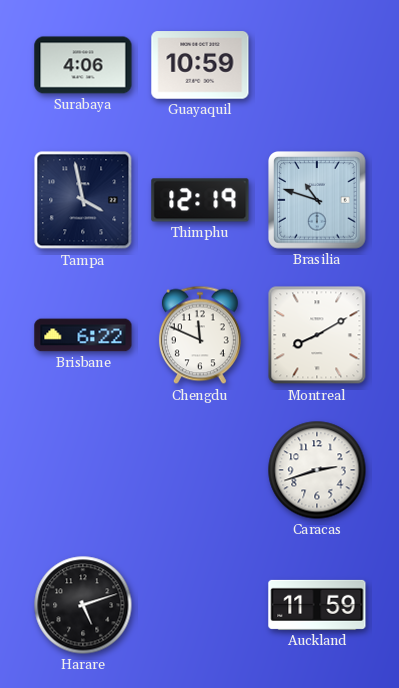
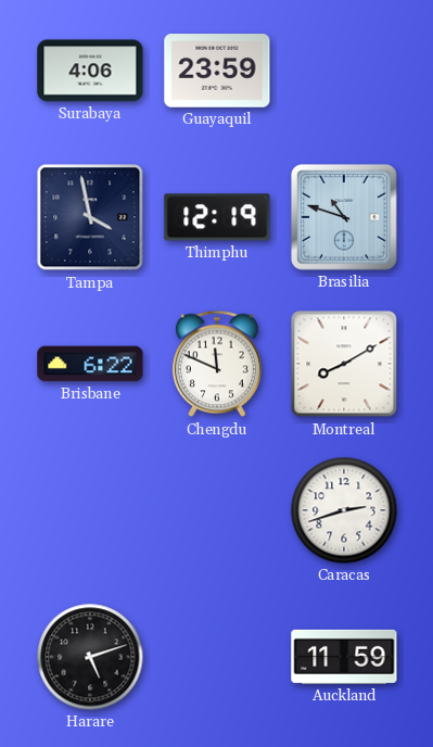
Guayaquil: 10:59 -> 23:59
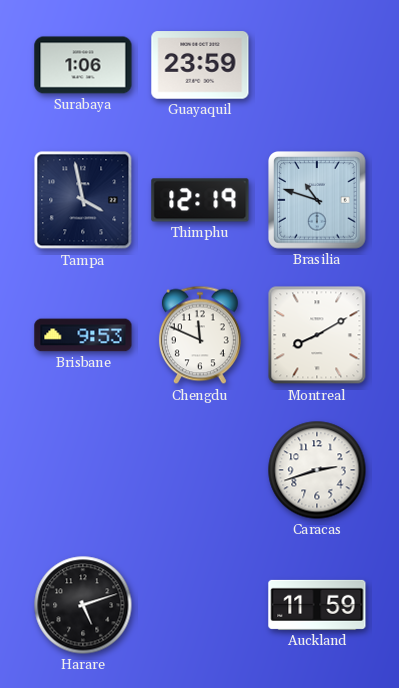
Surabaya: 4:06 -> 1:06
Brisbane: 6:22 -> 9:53
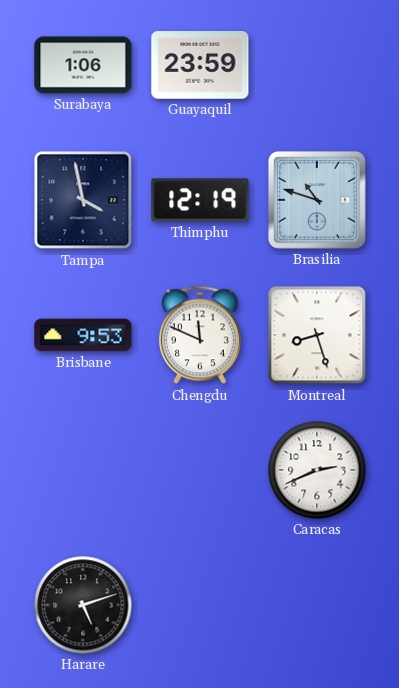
Montreal: 8:10 -> 8:27
Caracas: 2:42 -> 2:41
Auckland: 11:59 -> none
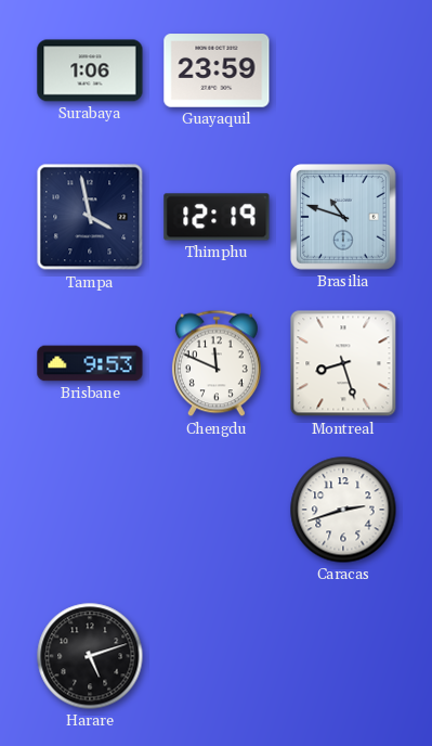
Caracas: 2:41 -> 2:42
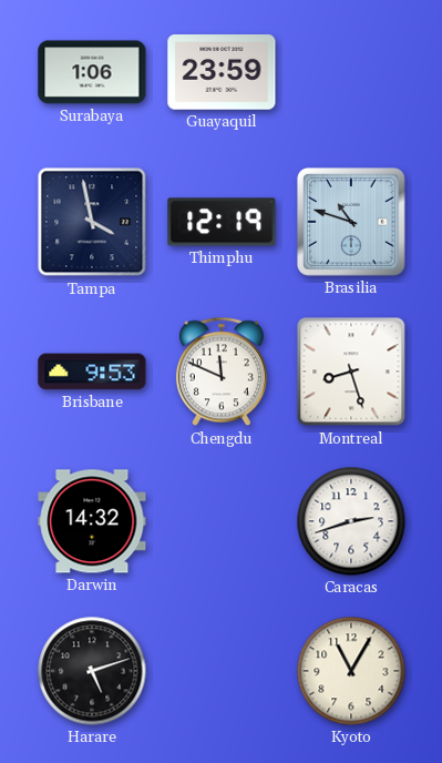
Darwin: none -> 14:32
Kyoto: none -> 11:05
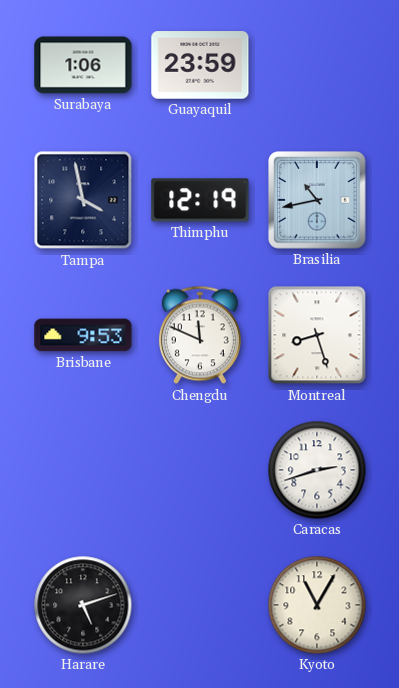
Brasilia: 10:48 -> 10:43
Darwin: 14:32 -> none
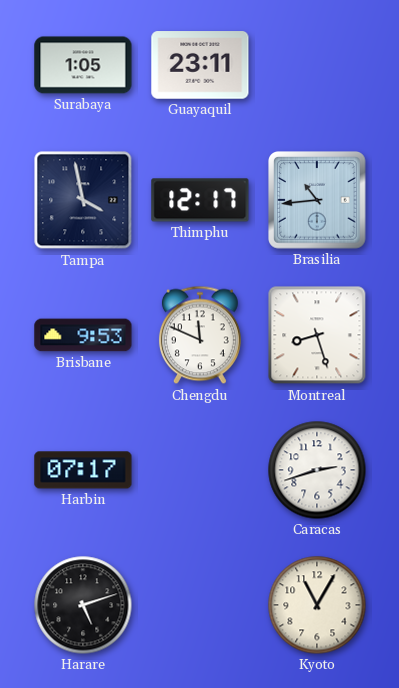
Surabaya: 1:06 -> 1:05
Guayaquil: 23:59 -> 23:11
Thimphu: 12:19 -> 12:17
Brasilia: 10:43 -> 10:44
Harbin: none -> 07:17
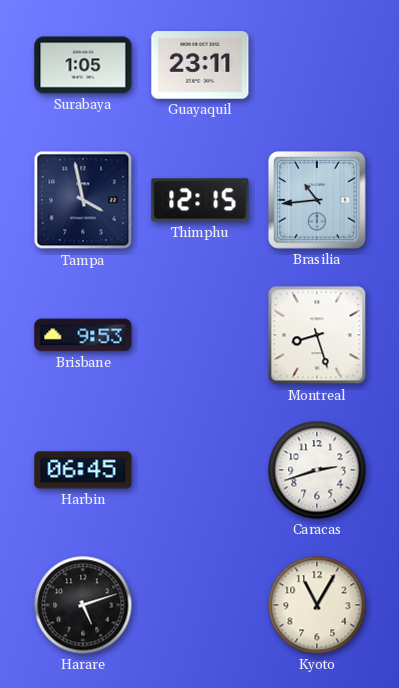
Thimphu: 12:17 -> 12:15
Chengdu: 11:49 -> none
Harbin: 07:17 -> 06:45
